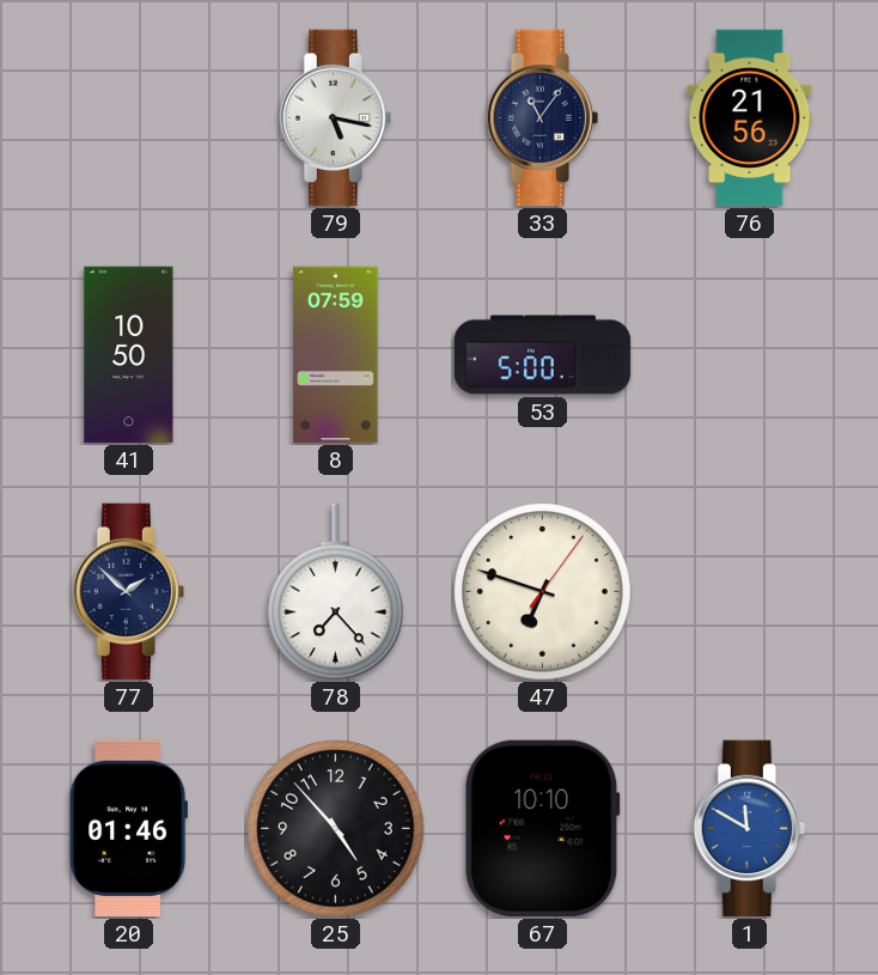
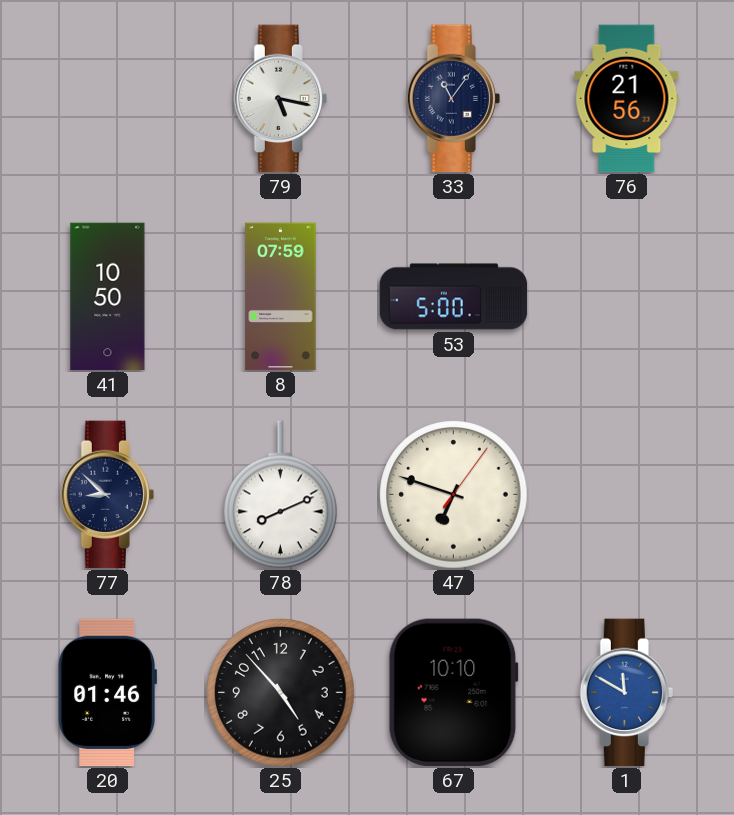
77: 1:52 -> 8:52
78: 7:23 -> 8:11
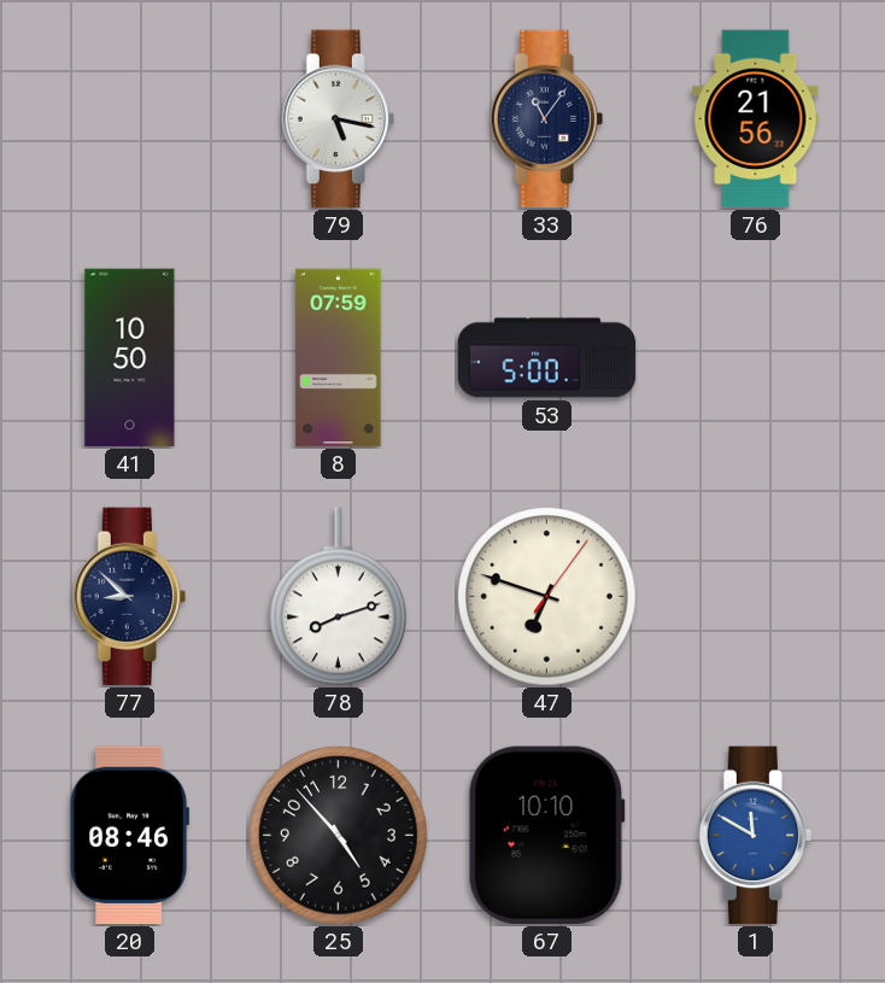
78: 8:11 -> 8:12
20: 01:46 -> 08:46
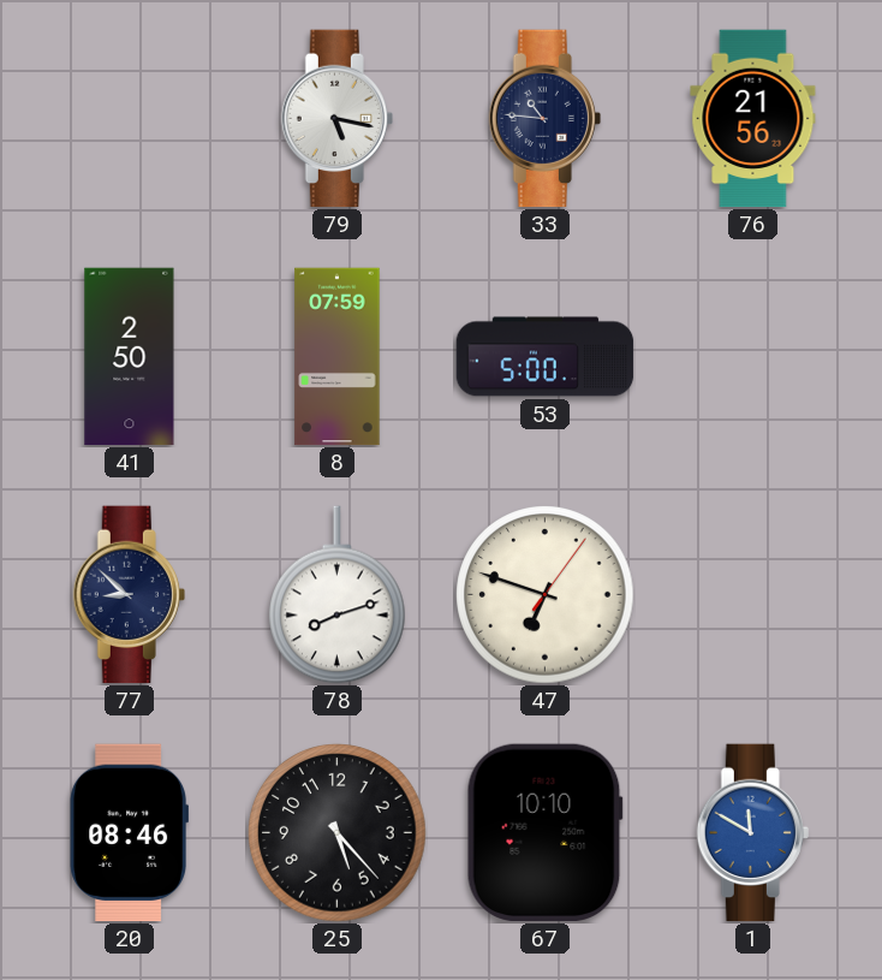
33: 11:06 -> 10:46
41: 10:50 -> 2:50
25: 4:53 -> 5:23
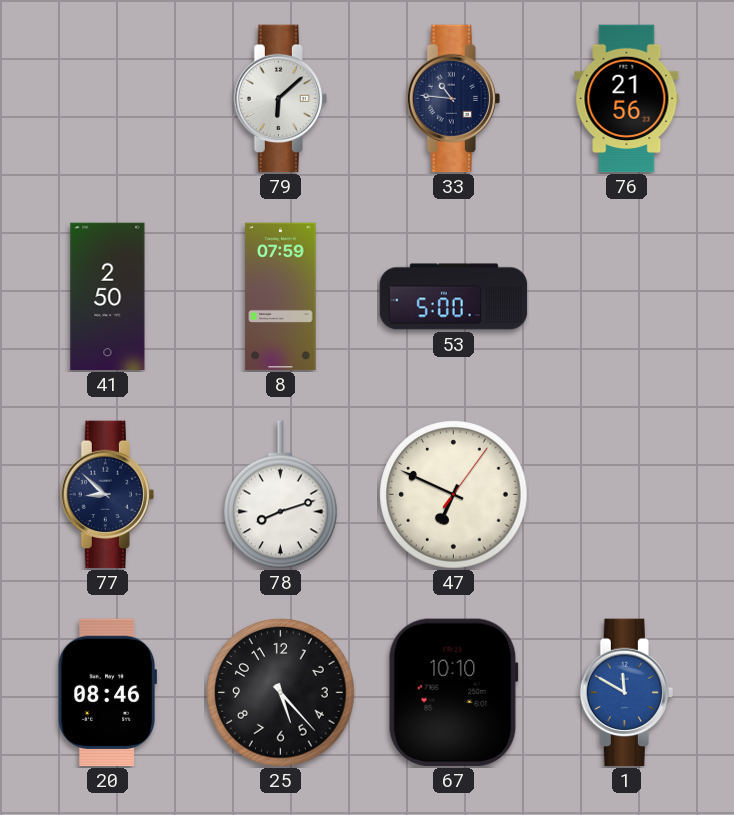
79: 5:17 -> 6:08
47: 6:48 -> 6:49
